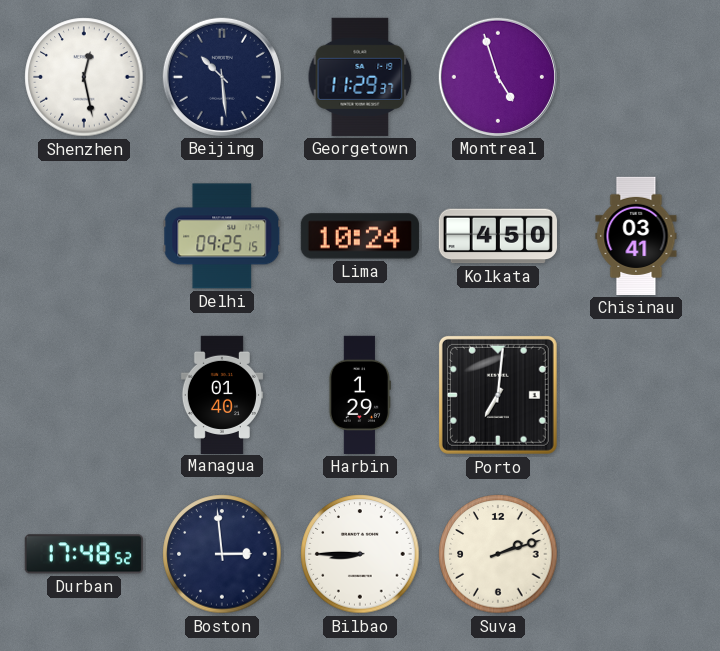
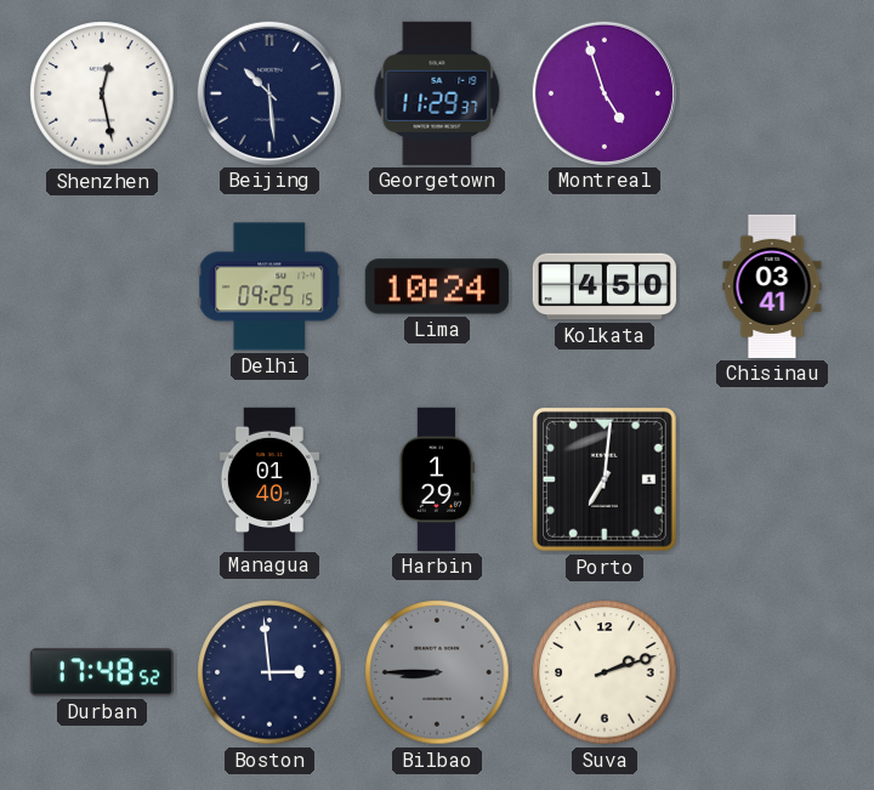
Bilbao dial: white -> grey
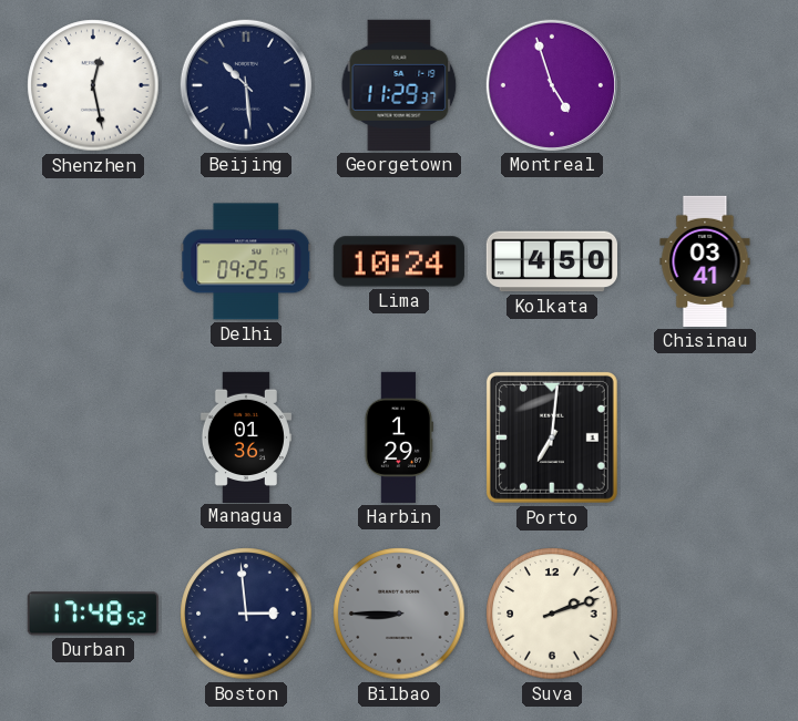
Managua: 01:40 -> 01:36
